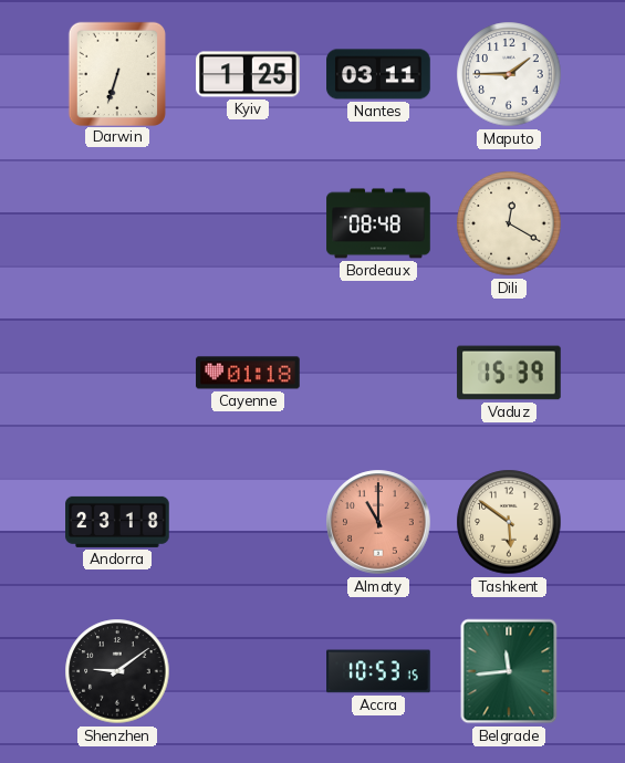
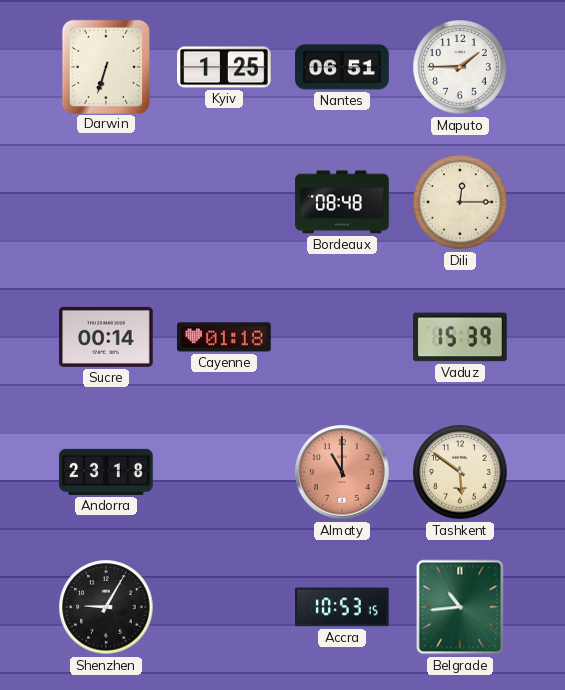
Nantes: 03:11 -> 06:51
Dili: 12:20 -> 12:15
Sucre: none -> 00:14
Shenzhen: 9:09 -> 9:05
Belgrade: 11:44 -> 10:44
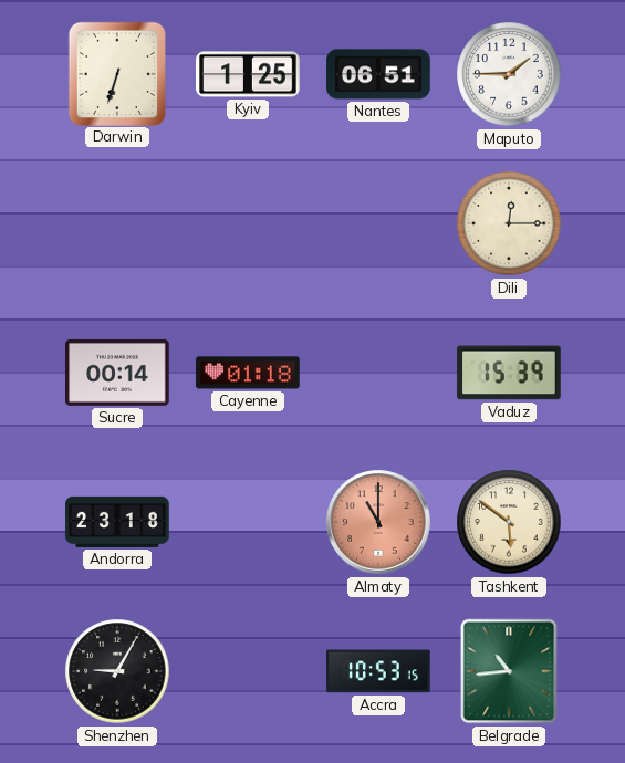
Bordeaux: 08:48 -> none
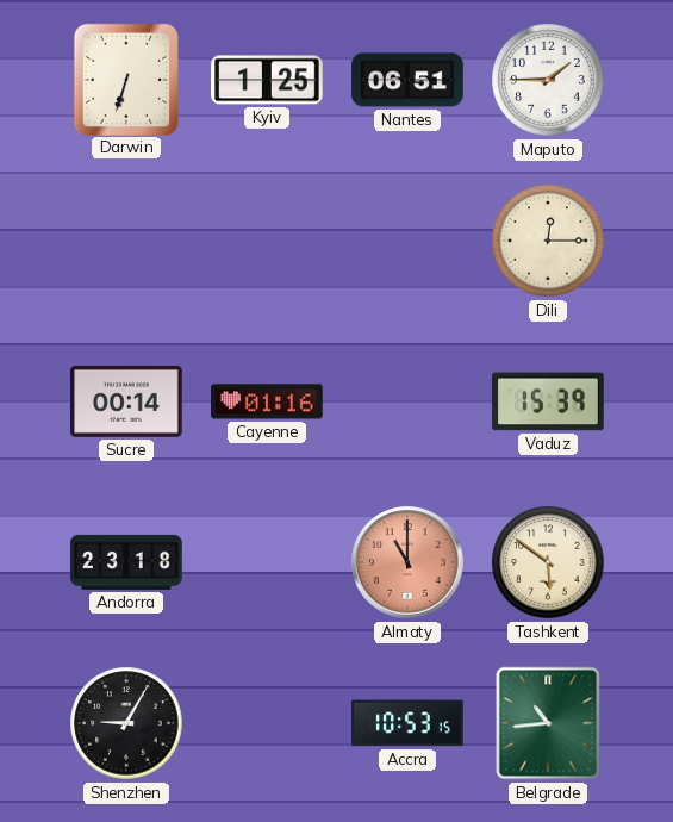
Cayenne: 01:18 -> 01:16
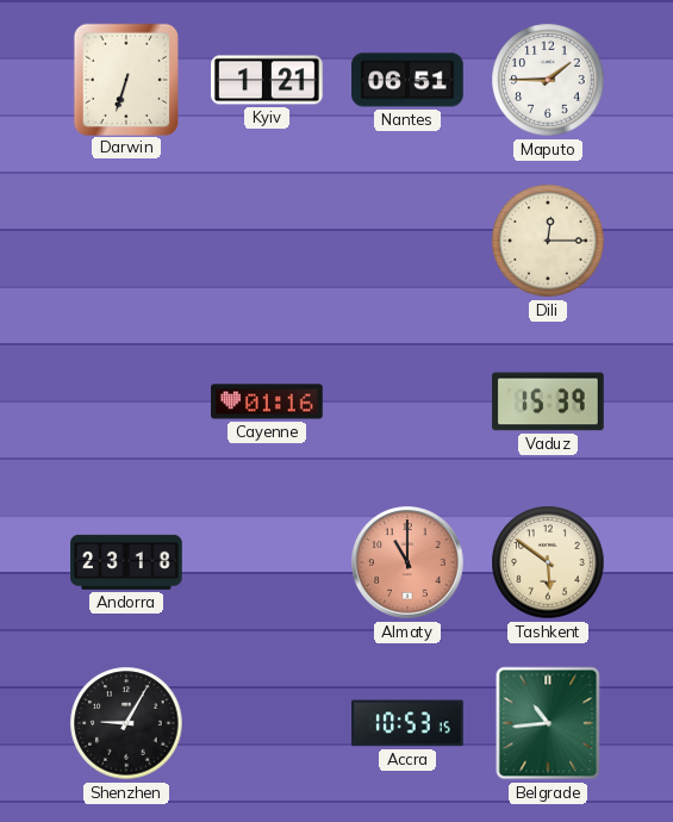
Kyiv: 1:25 -> 1:21
Sucre: 00:14 -> none
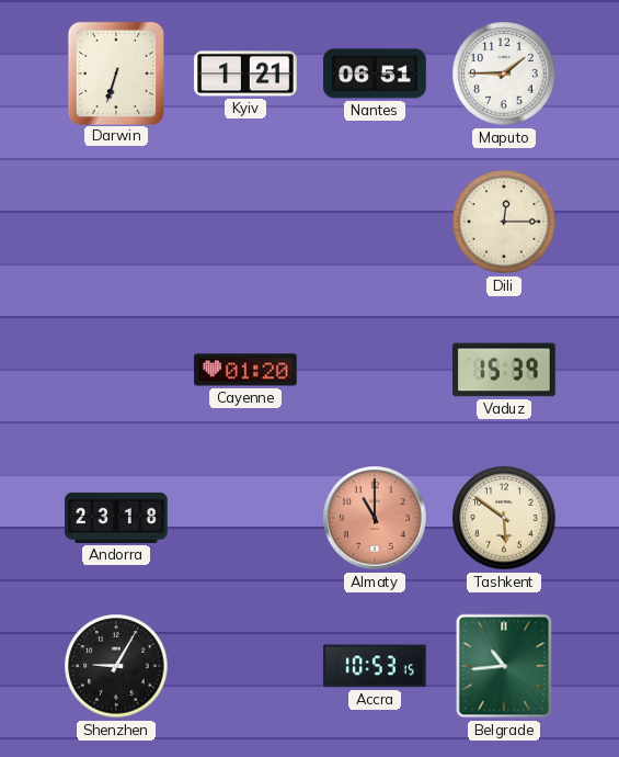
Cayenne: 01:16 -> 01:20
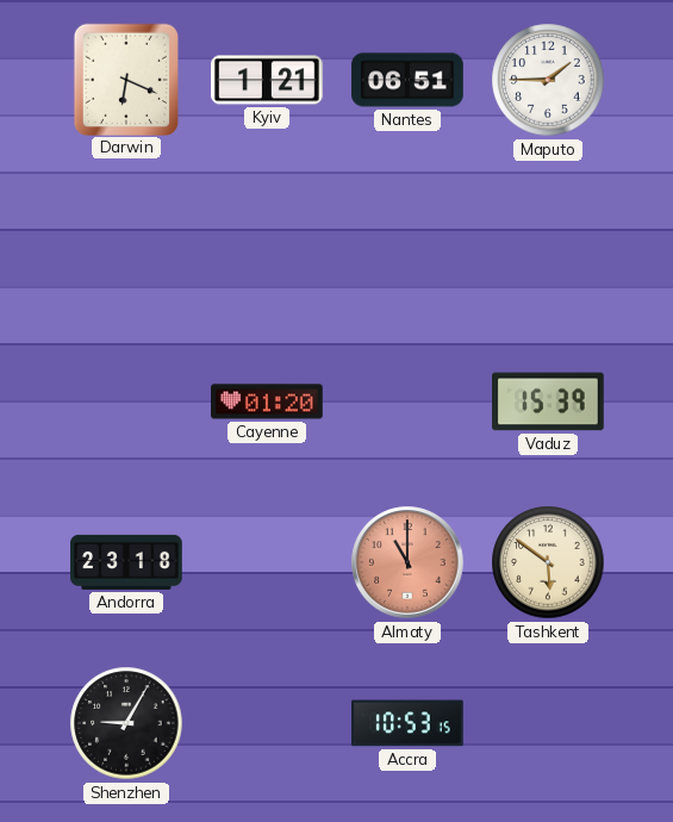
Darwin: 6:33 -> 6:19
Dili: 12:15 -> none
Belgrade: 10:44 -> none
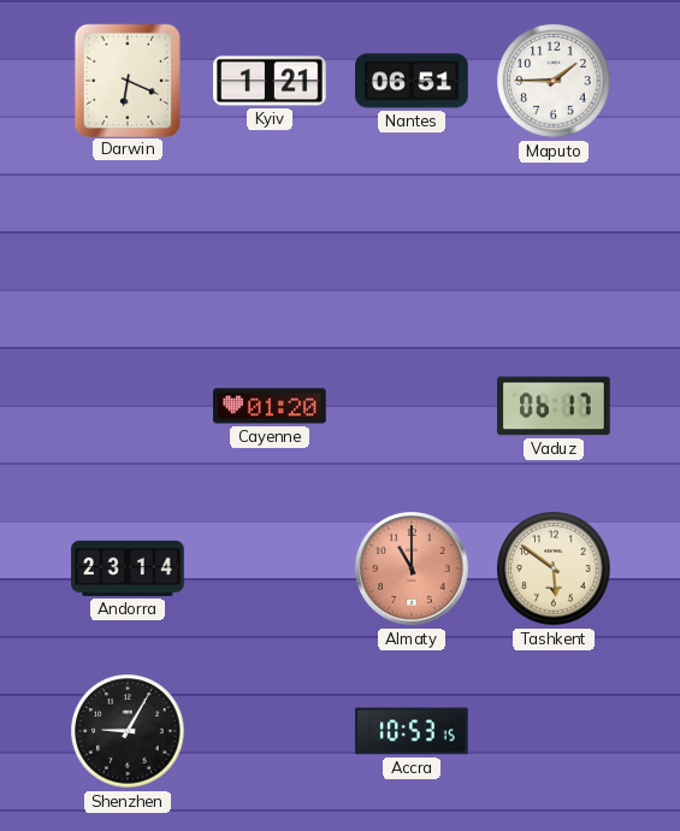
Vaduz: 15:39 -> 06:17
Andorra: 23:18 -> 23:14
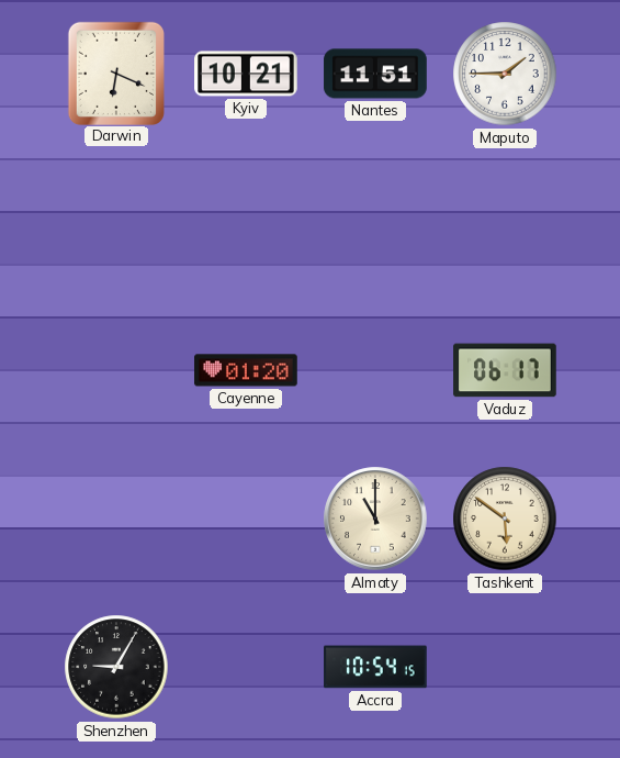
Kyiv: 1:21 -> 10:21
Nantes: 06:51 -> 11:51
Andorra: 23:14 -> none
Almaty dial: salmon -> cream
Accra: 10:53 -> 10:54
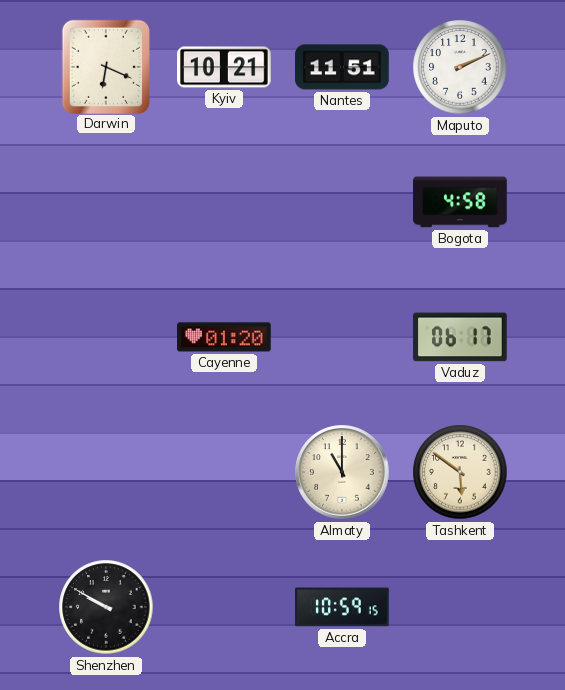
Maputo: 1:45 -> 2:11
Bogota: none -> 4:58
Shenzhen: 9:05 -> 9:50
Accra: 10:54 -> 10:59
